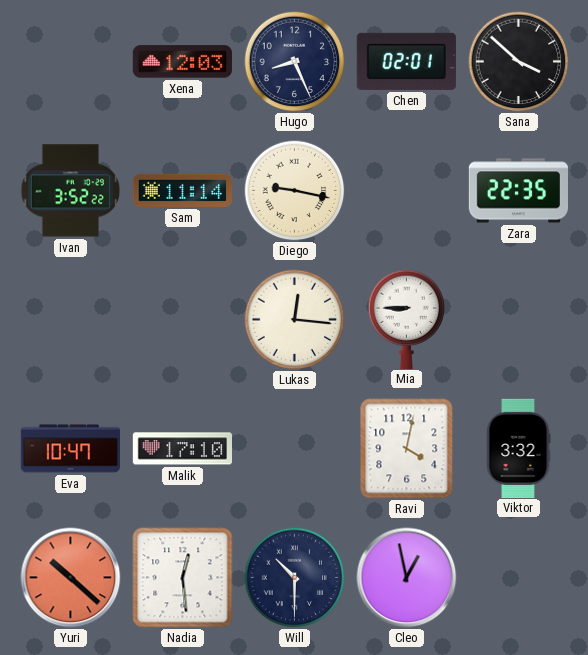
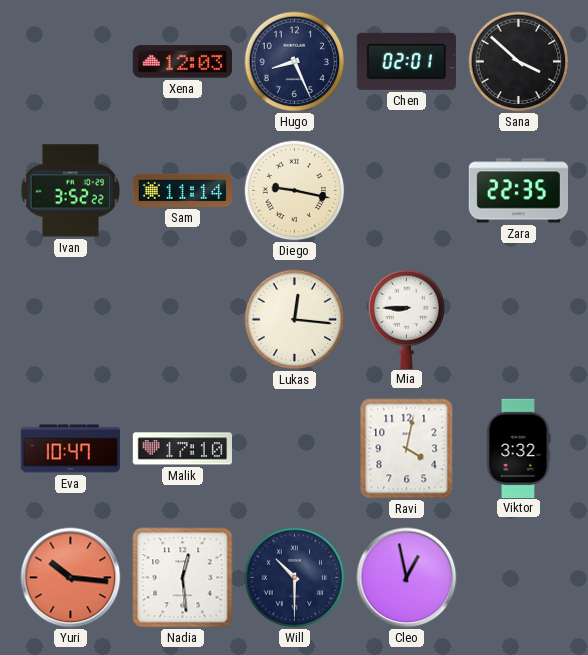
Yuri: 10:22 -> 10:16
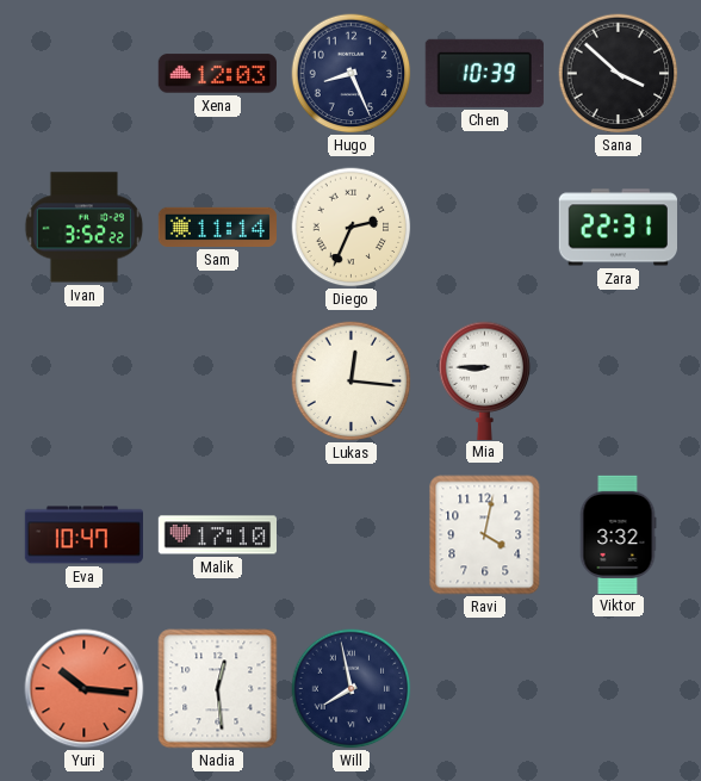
Chen: 02:01 -> 10:39
Diego: 9:17 -> 2:34
Zara: 22:35 -> 22:31
Will: 10:30 -> 7:58
Cleo: 12:58 -> none
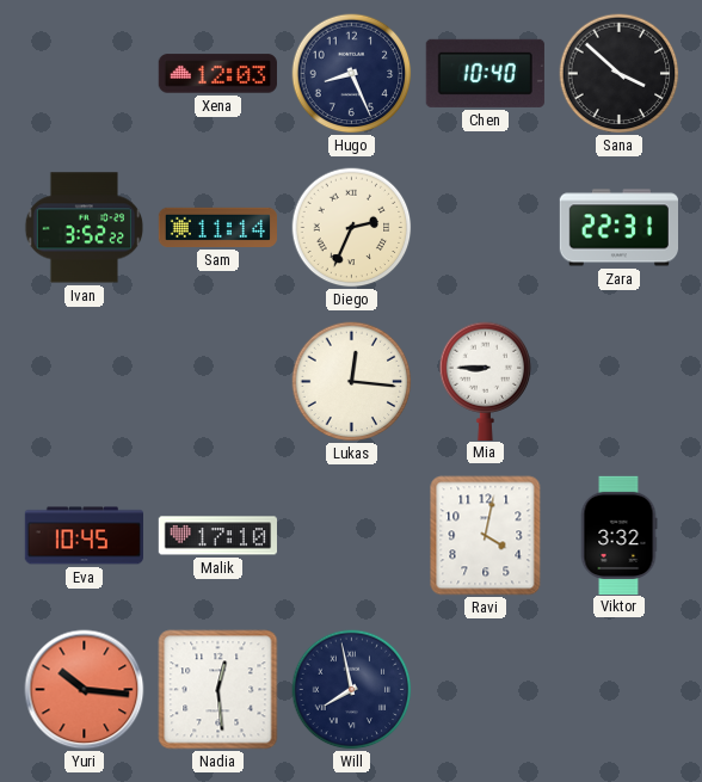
Chen: 10:39 -> 10:40
Eva: 10:47 -> 10:45
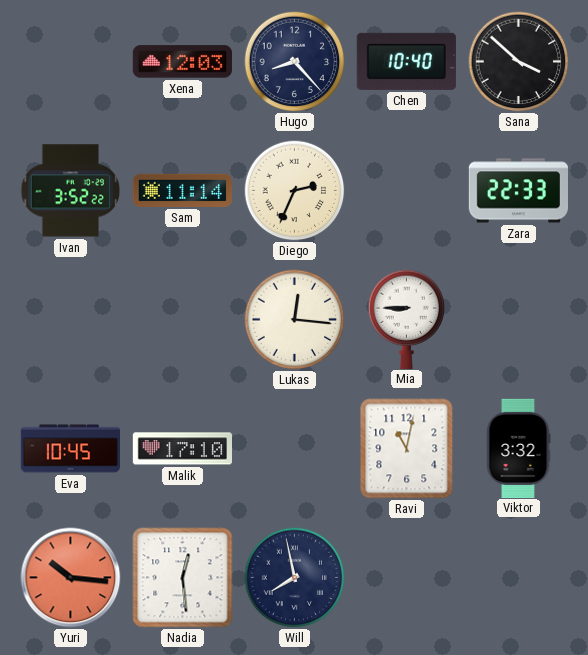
Hugo: 8:26 -> 8:23
Zara: 22:31 -> 22:33
Ravi: 4:02 -> 11:02
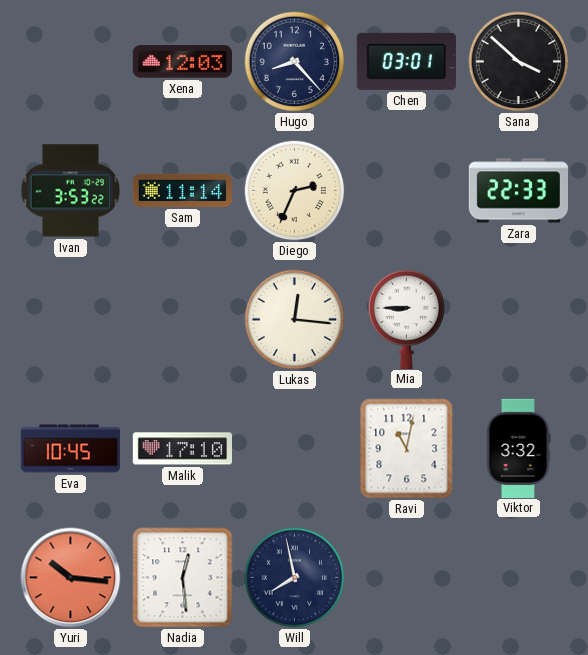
Chen: 10:40 -> 03:01
Ivan: 3:52 -> 3:53
